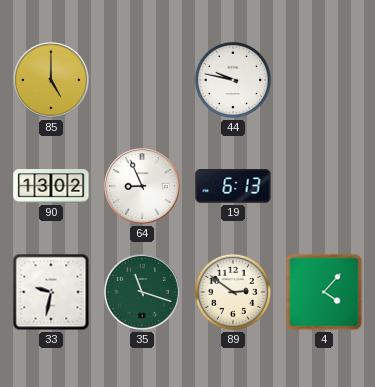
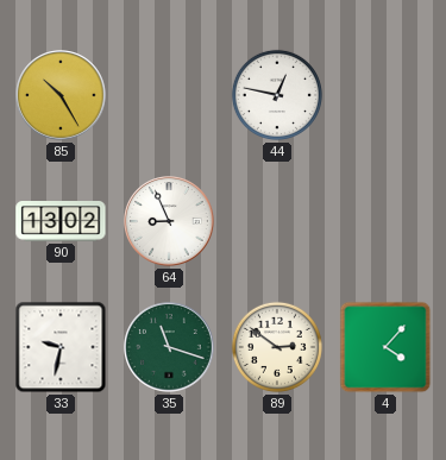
85: 5:00 -> 10:25
44: 9:47 -> 12:47
19: 6:13 -> none
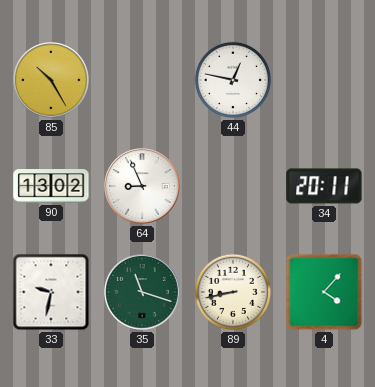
34: none -> 20:11
89: 2:51 -> 8:43
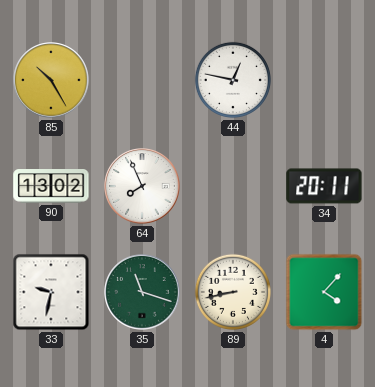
64: 8:56 -> 7:56
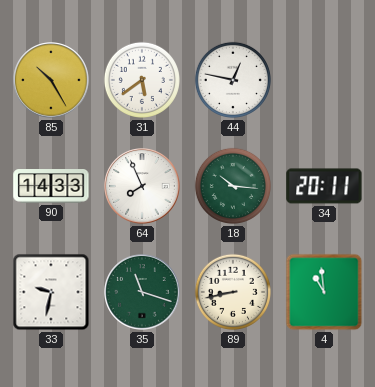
31: none -> 5:39
90: 13:02 -> 14:33
18: none -> 10:16
4: 4:07 -> 10:59
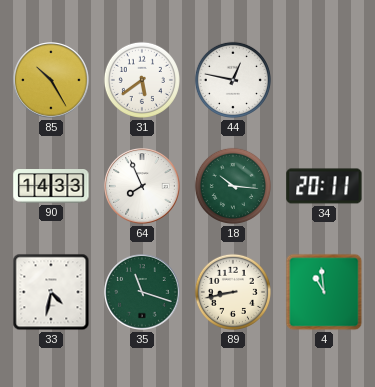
33: 9:32 -> 4:32
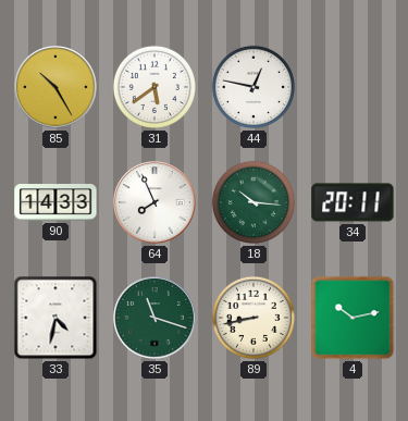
4: 10:59 -> 10:13
